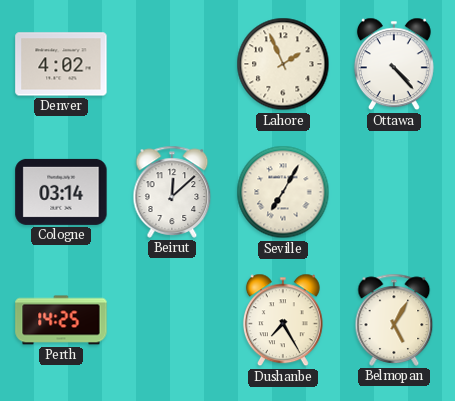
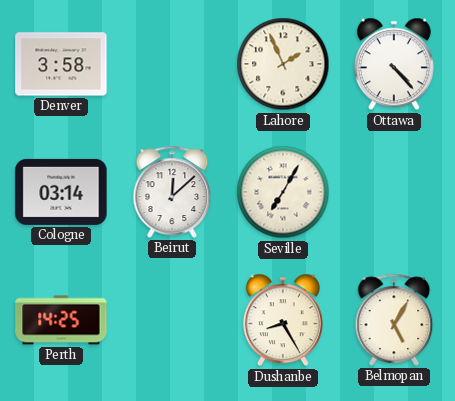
Denver: 4:02 -> 3:58
Dushanbe: 7:25 -> 8:25
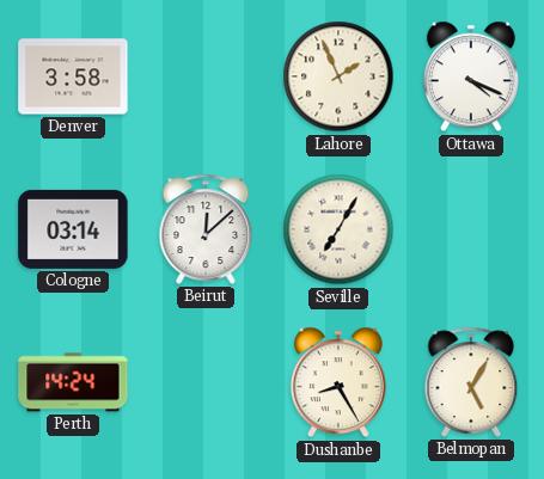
Ottawa: 4:23 -> 4:19
Perth: 14:25 -> 14:24
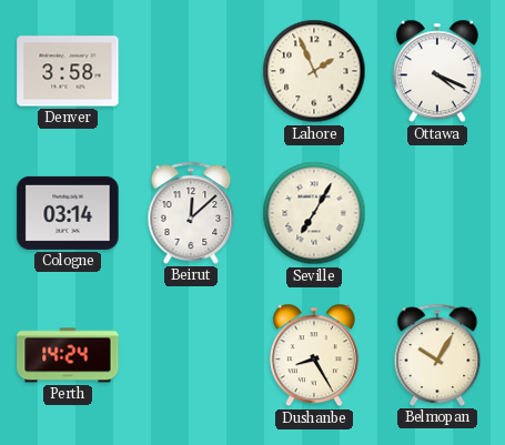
Belmopan: 5:05 -> 10:05
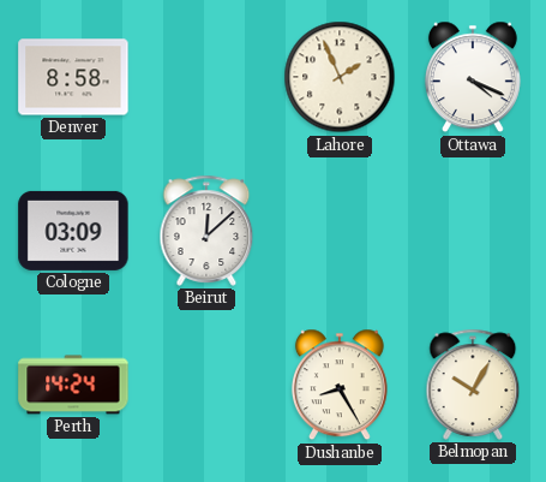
Denver: 3:58 -> 8:58
Cologne: 03:14 -> 03:09
Seville: 7:05 -> none
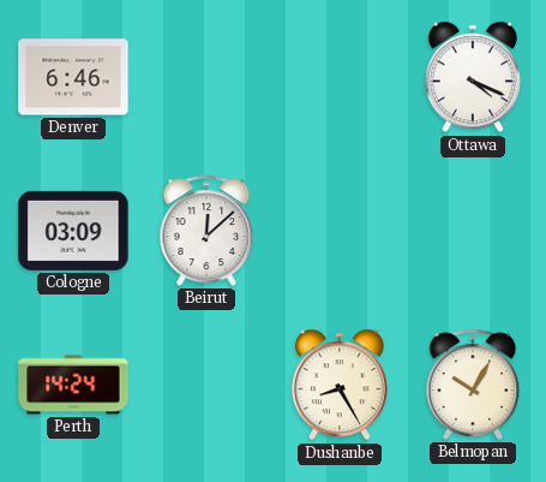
Denver: 8:58 -> 6:46
Lahore: 1:56 -> none
